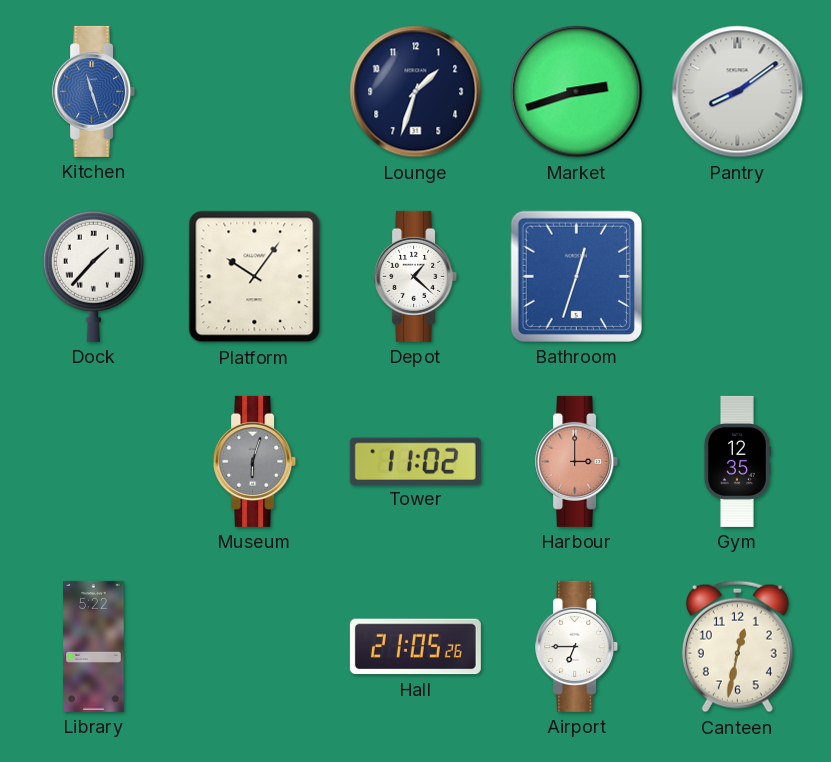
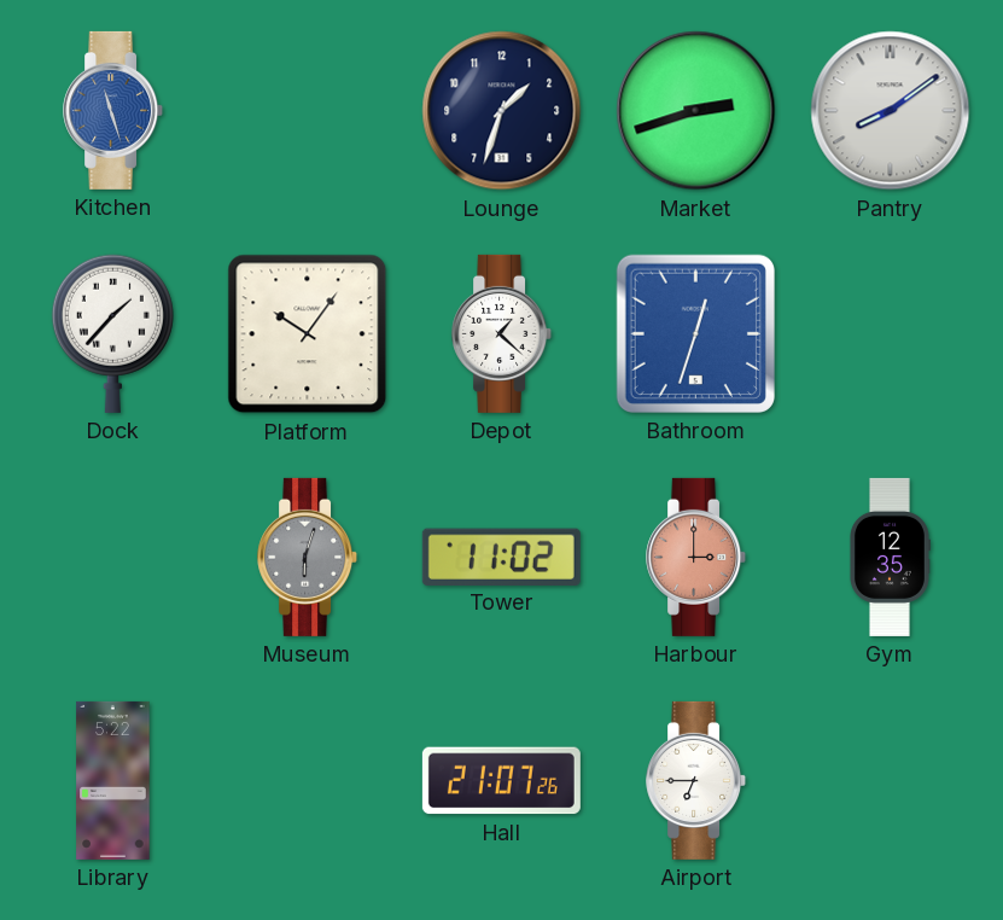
Hall: 21:05 -> 21:07
Canteen: 12:32 -> none
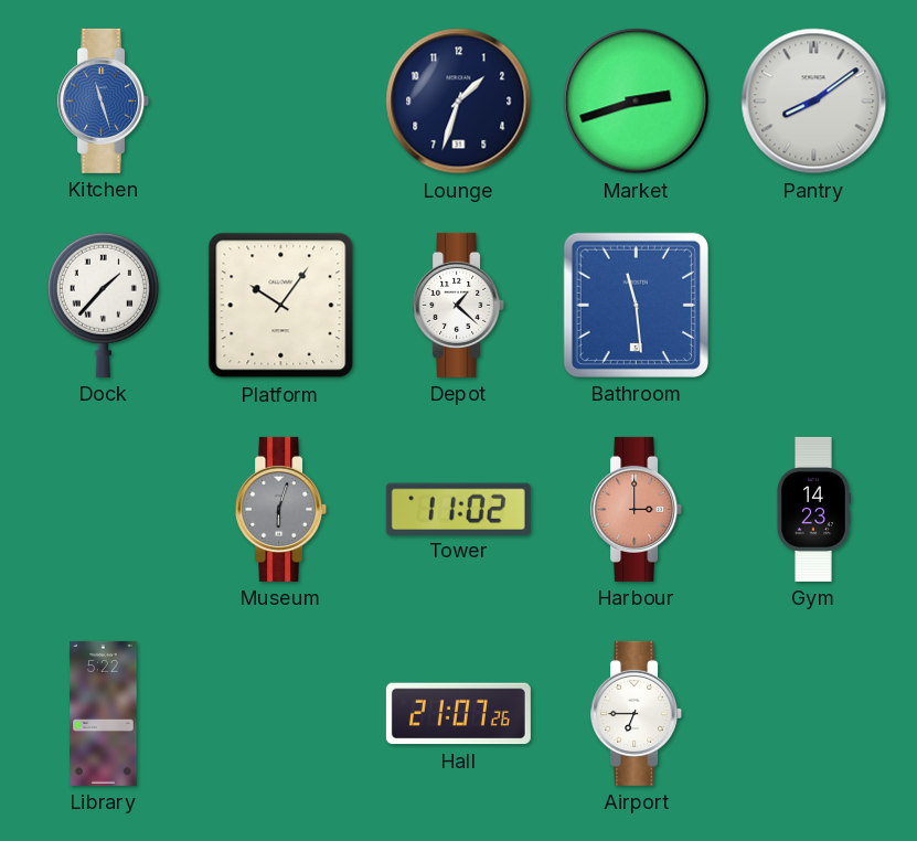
Bathroom: 12:33 -> 11:29
Gym: 12:35 -> 14:23
